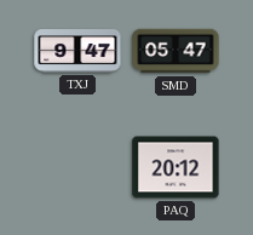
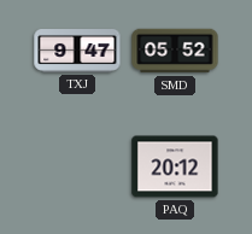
SMD: 05:47 -> 05:52
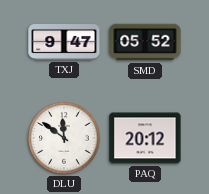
DLU: none -> 11:51
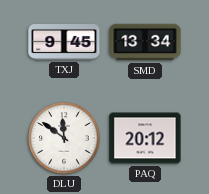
TXJ: 9:47 -> 9:45
SMD: 05:52 -> 13:34
